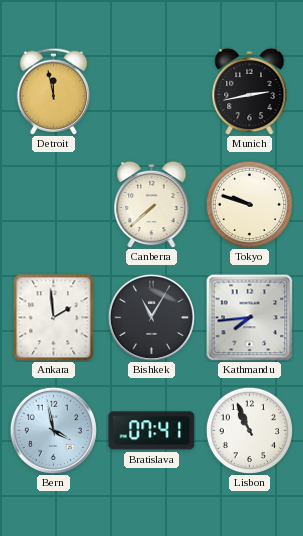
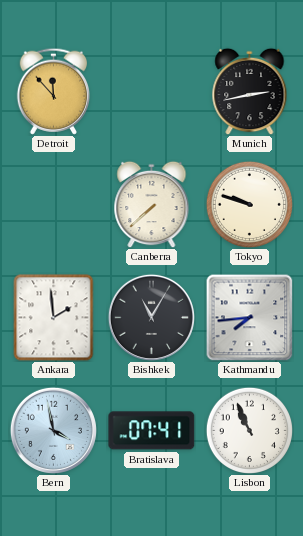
Detroit: 11:58 -> 11:53
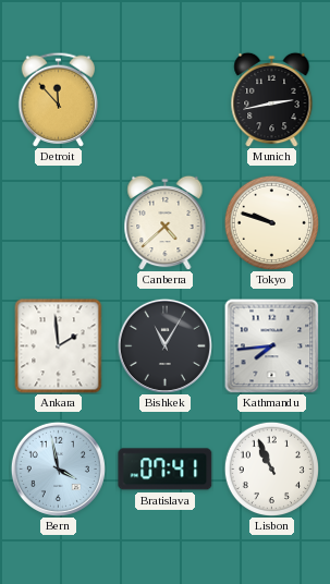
Canberra: 7:38 -> 4:38
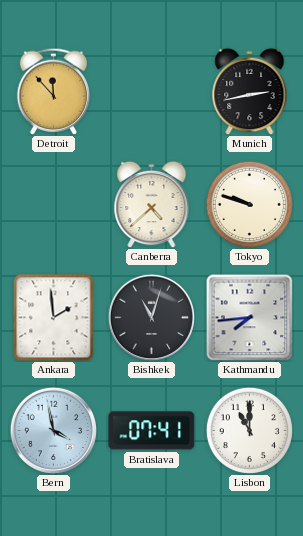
Bishkek: 11:05 -> 11:03
Lisbon: 10:56 -> 11:00
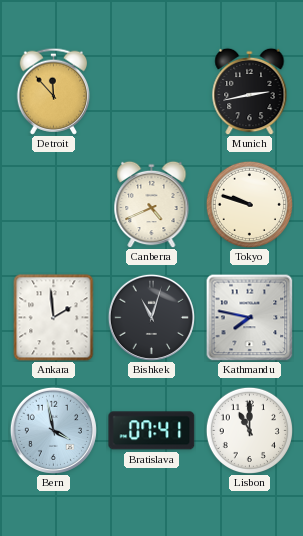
Canberra: 4:38 -> 4:41
Kathmandu: 7:44 -> 7:47
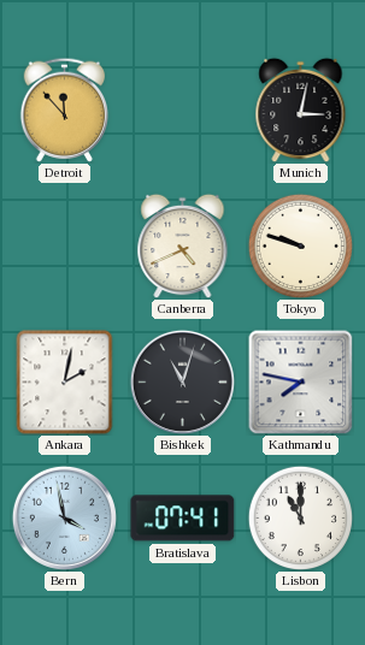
Munich: 2:43 -> 3:02
Ankara: 1:59 -> 2:02
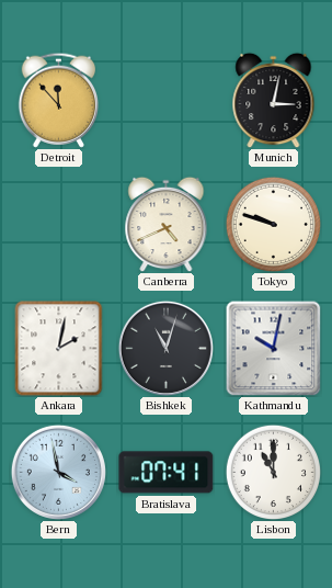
Kathmandu: 7:47 -> 10:02
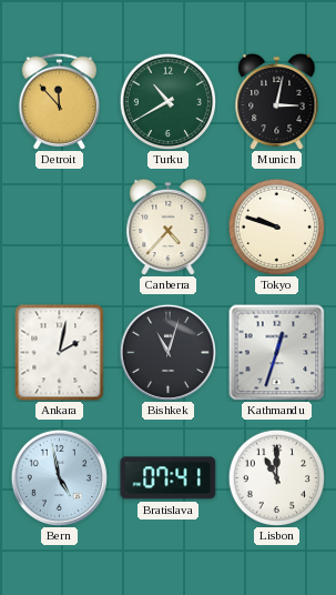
Turku: none -> 10:40
Canberra: 4:41 -> 4:37
Kathmandu: 10:02 -> 12:33
Bern: 3:58 -> 4:58
